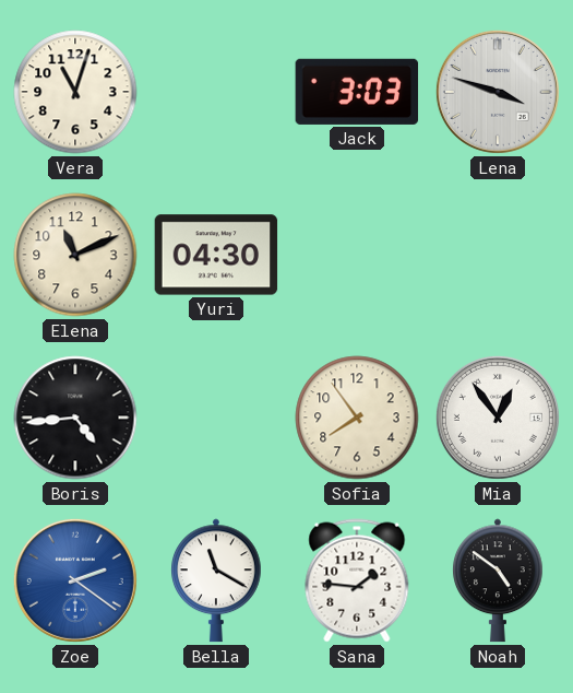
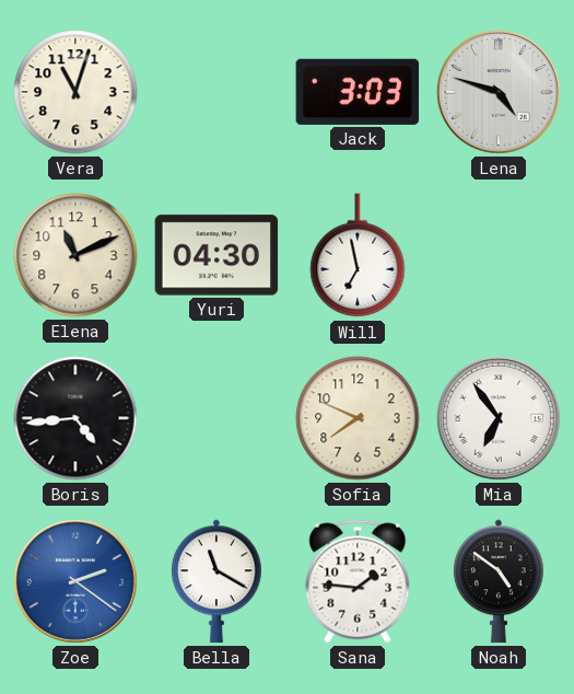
Lena: 3:48 -> 4:48
Will: none -> 6:58
Sofia: 7:54 -> 7:49
Mia: 12:54 -> 6:54
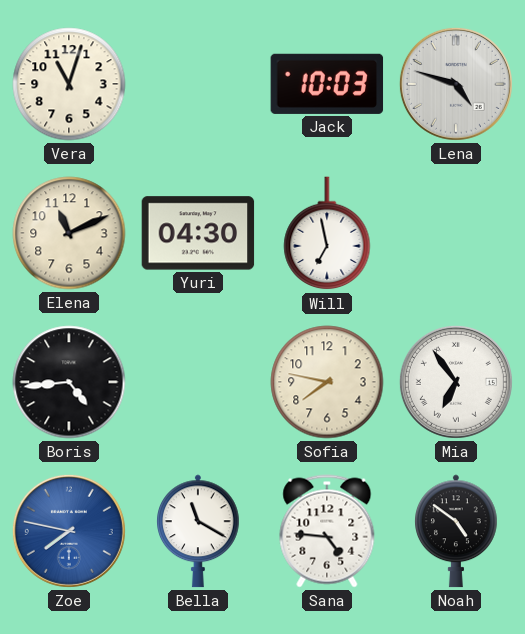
Jack: 3:03 -> 10:03
Sofia: 7:49 -> 7:47
Zoe: 2:21 -> 7:47
Sana: 1:46 -> 4:46
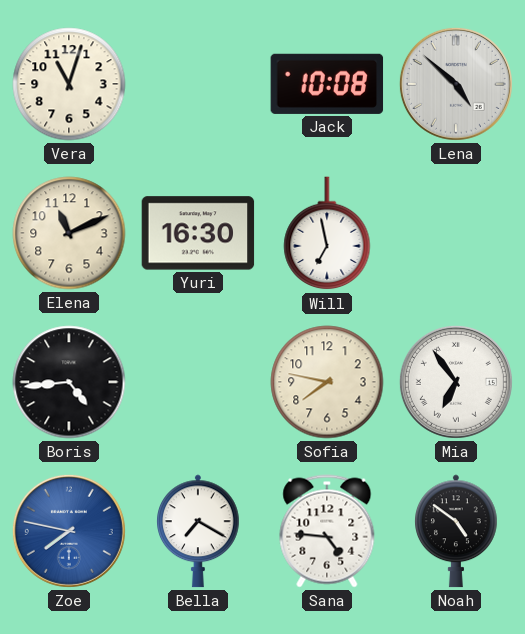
Jack: 10:03 -> 10:08
Lena: 4:48 -> 4:52
Yuri: 04:30 -> 16:30
Bella: 11:20 -> 7:20
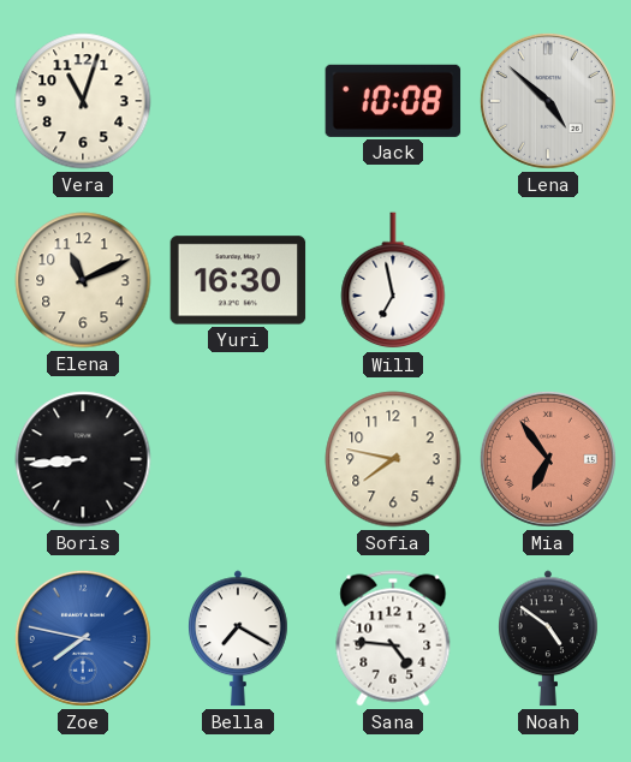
Boris: 4:44 -> 8:44
Mia dial: white -> salmon
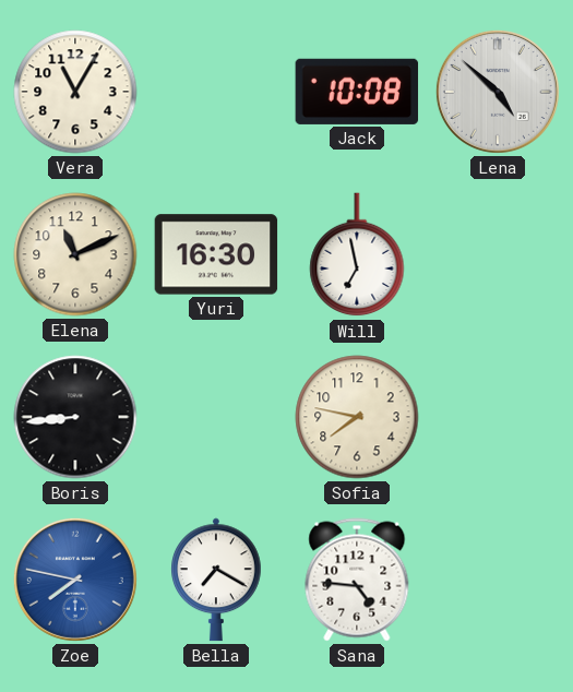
Vera: 11:03 -> 11:05
Mia: 6:54 -> none
Noah: 4:51 -> none
